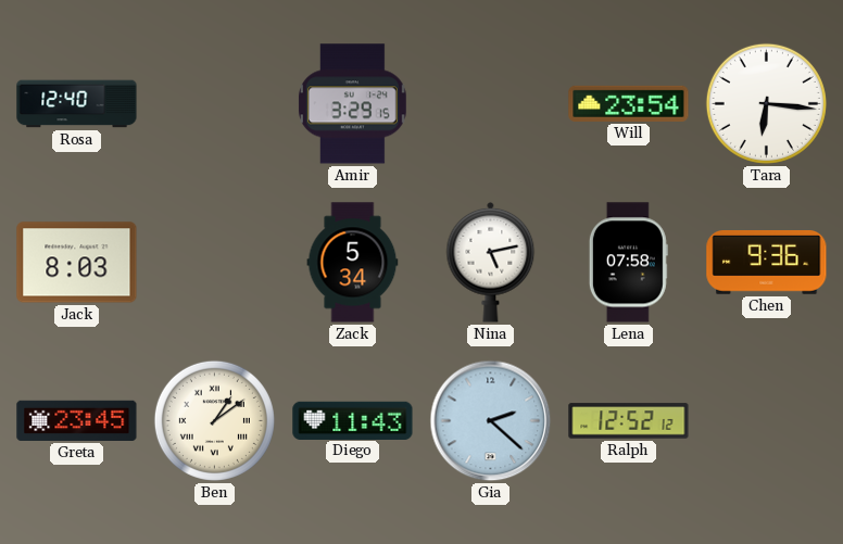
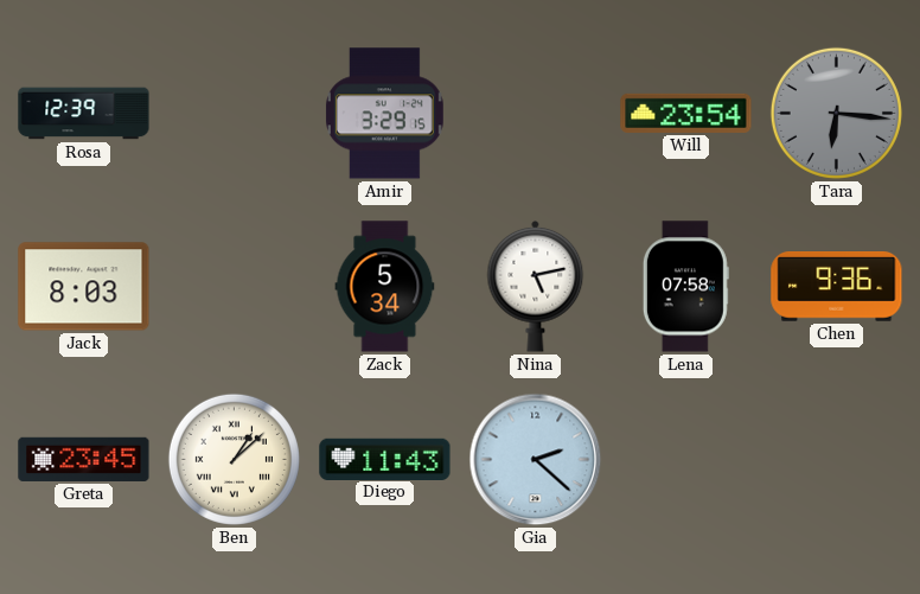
Rosa: 12:40 -> 12:39
Tara dial: white -> grey
Ben: 1:09 -> 1:08
Ralph: 12:52 -> none
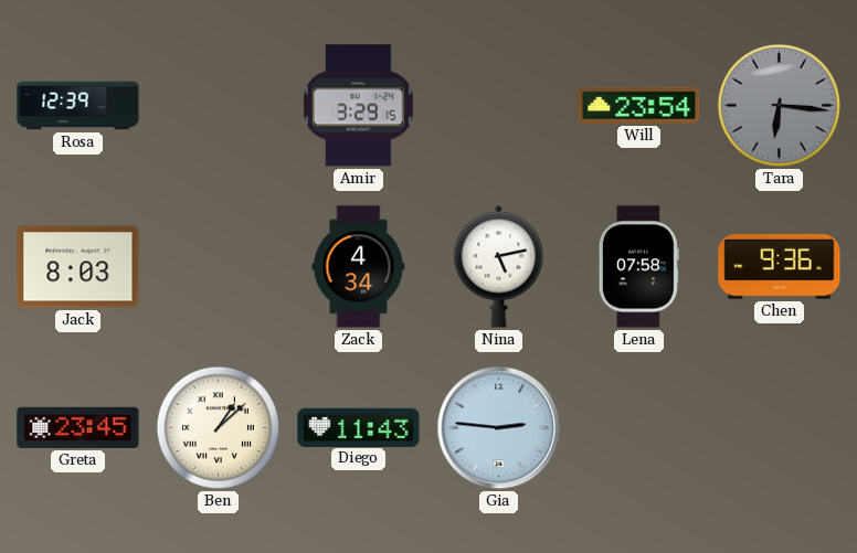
Zack: 5:34 -> 4:34
Gia: 2:22 -> 2:46
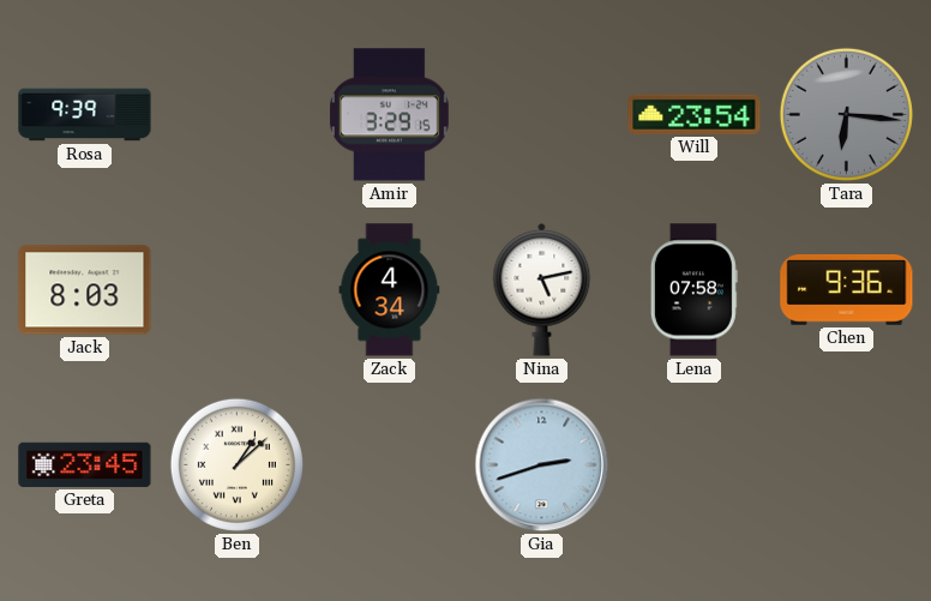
Rosa: 12:39 -> 9:39
Diego: 11:43 -> none
Gia: 2:46 -> 2:42
